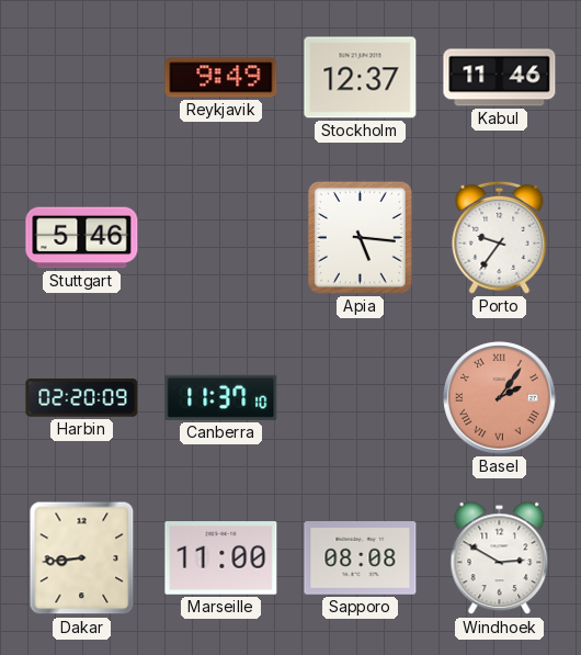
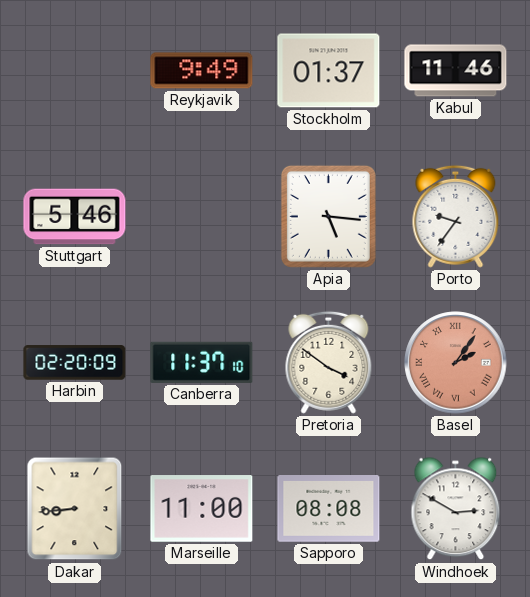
Stockholm: 12:37 -> 01:37
Pretoria: none -> 3:51
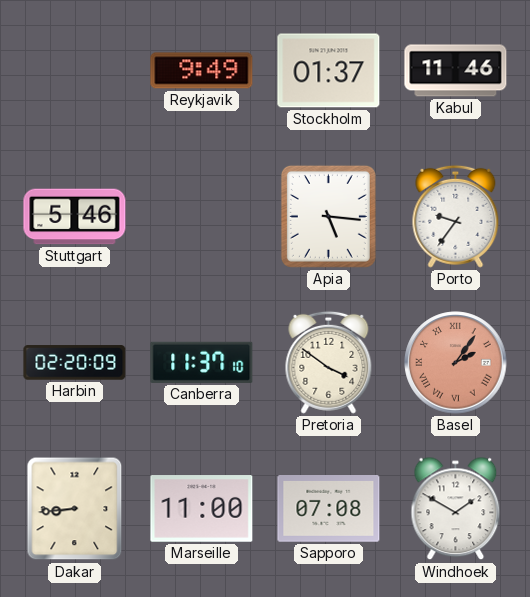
Sapporo: 08:08 -> 07:08
Windhoek: 2:50 -> 1:50
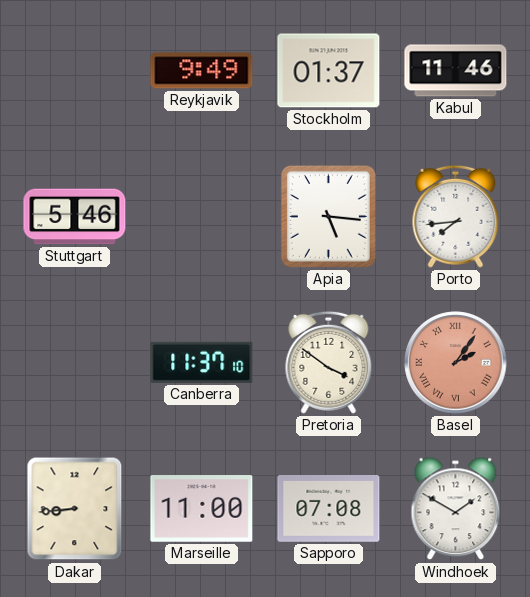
Porto: 9:36 -> 7:44
Harbin: 02:20 -> none
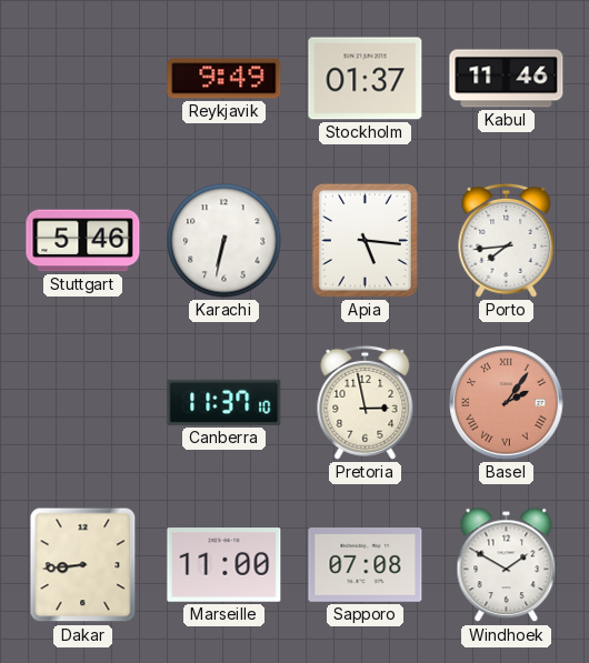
Karachi: none -> 6:32
Pretoria: 3:51 -> 2:58
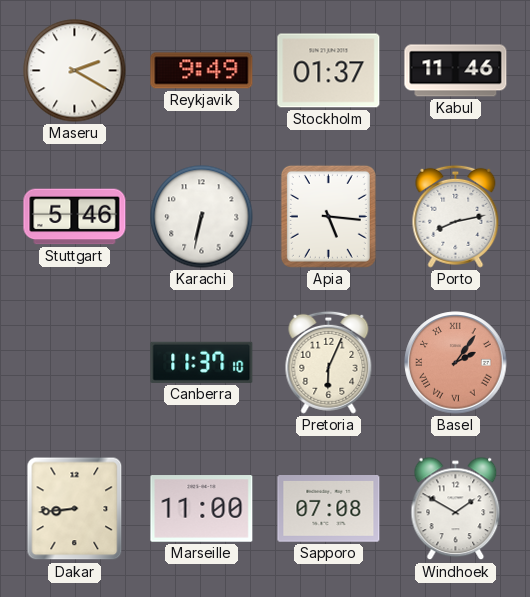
Maseru: none -> 2:20
Porto: 7:44 -> 8:13
Pretoria: 2:58 -> 6:04
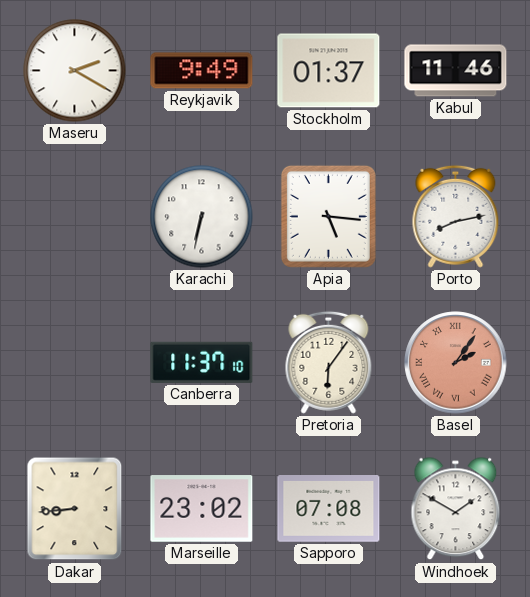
Stuttgart: 5:46 -> none
Pretoria: 6:04 -> 6:06
Marseille: 11:00 -> 23:02
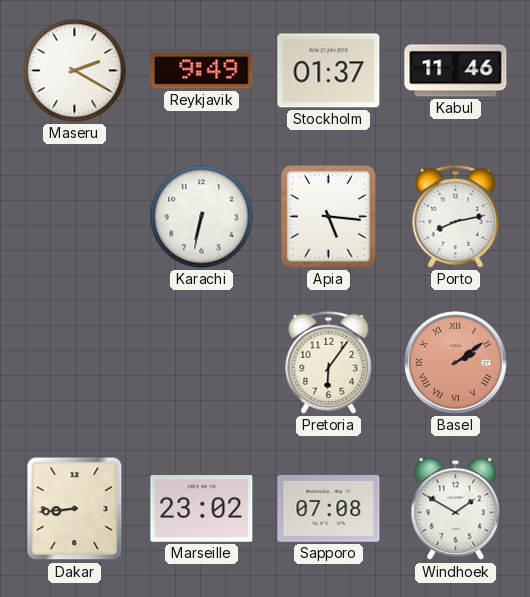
Canberra: 11:37 -> none
Basel: 2:06 -> 2:09
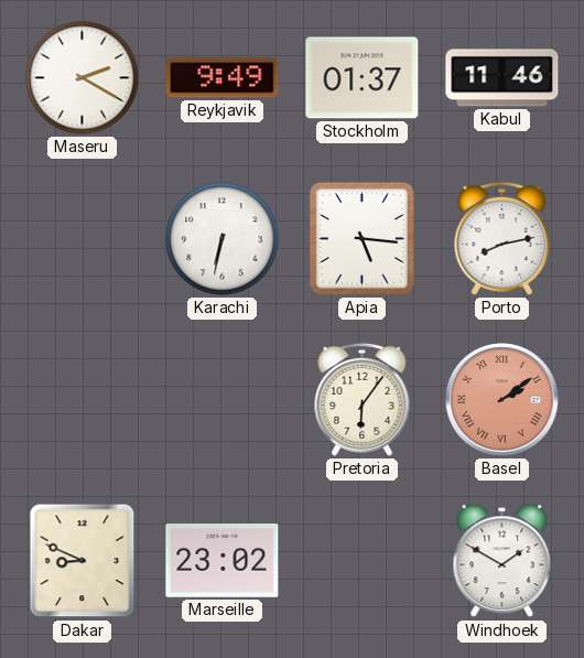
Dakar: 8:44 -> 8:49
Sapporo: 07:08 -> none
